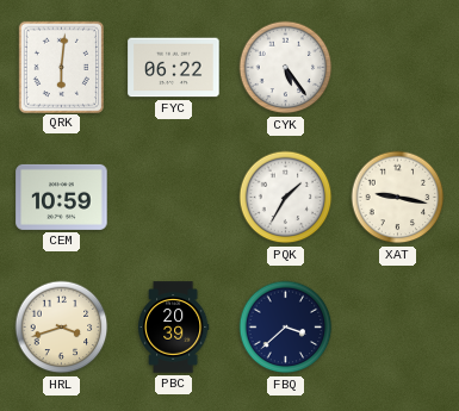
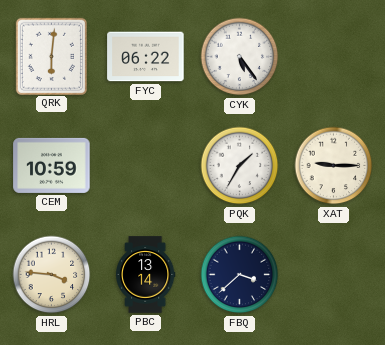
XAT: 9:17 -> 9:15
HRL: 3:42 -> 3:46
PBC: 20:39 -> 13:14
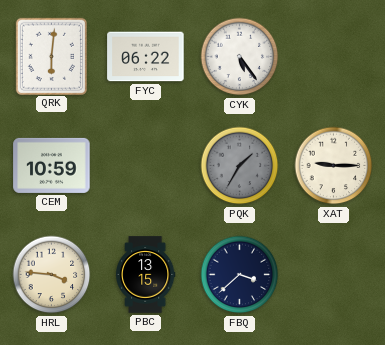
PQK dial: white -> grey
PBC: 13:14 -> 13:15
